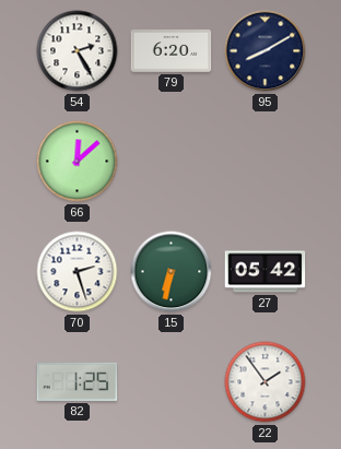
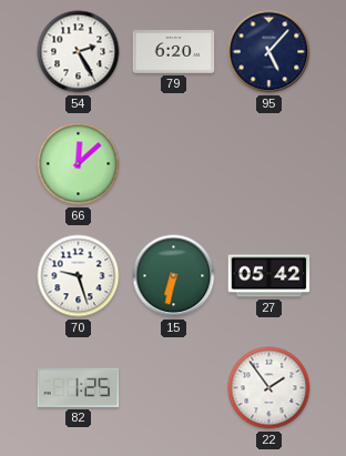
95: 8:10 -> 5:07
70: 2:27 -> 9:27
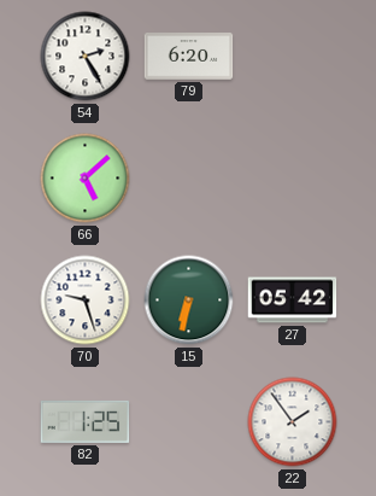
95: 5:07 -> none
66: 12:08 -> 5:08
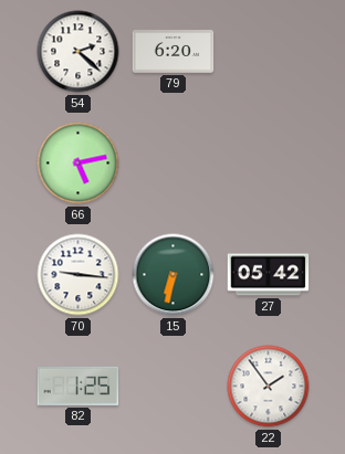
54: 2:25 -> 2:22
66: 5:08 -> 5:13
70: 9:27 -> 9:16
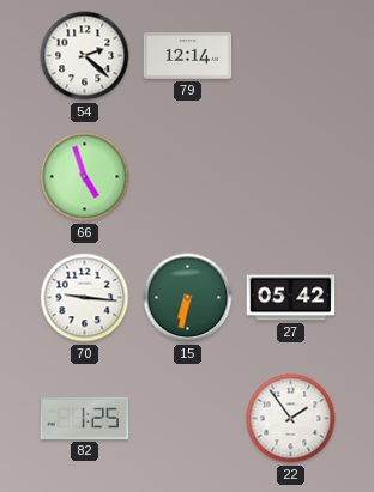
79: 6:20 -> 12:14
66: 5:13 -> 4:57
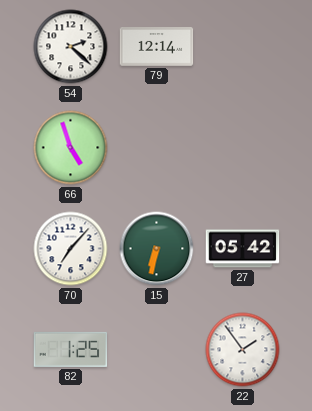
70: 9:16 -> 7:07
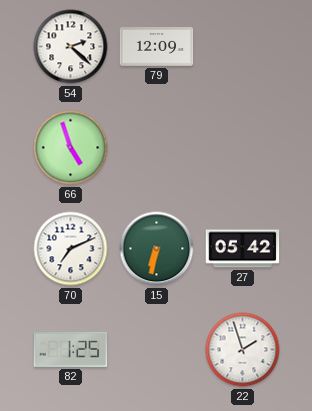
79: 12:14 -> 12:09
70: 7:07 -> 7:11
22: 1:54 -> 1:57
